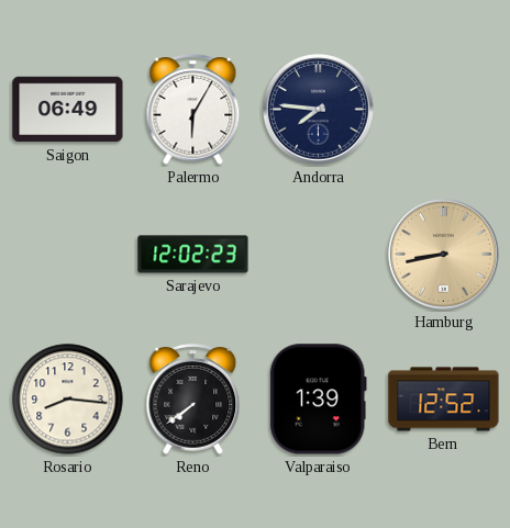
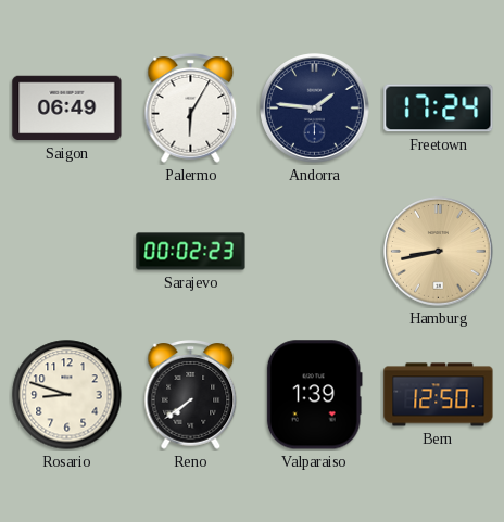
Andorra: 7:46 -> 1:46
Freetown: none -> 17:24
Sarajevo: 12:02 -> 00:02
Rosario: 8:16 -> 8:48
Bern: 12:52 -> 12:50
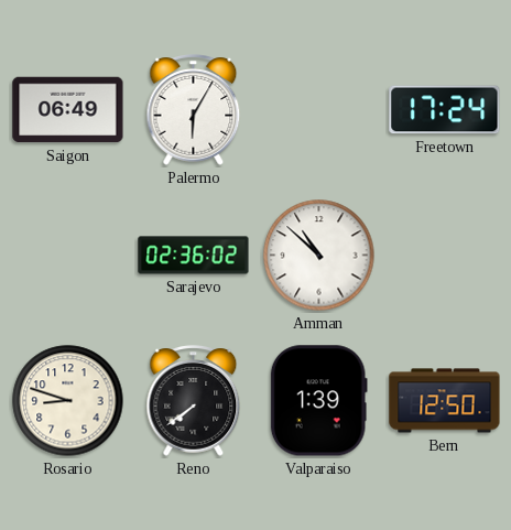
Andorra: 1:46 -> none
Sarajevo: 00:02 -> 02:36
Amman: none -> 10:52
Hamburg: 8:43 -> none
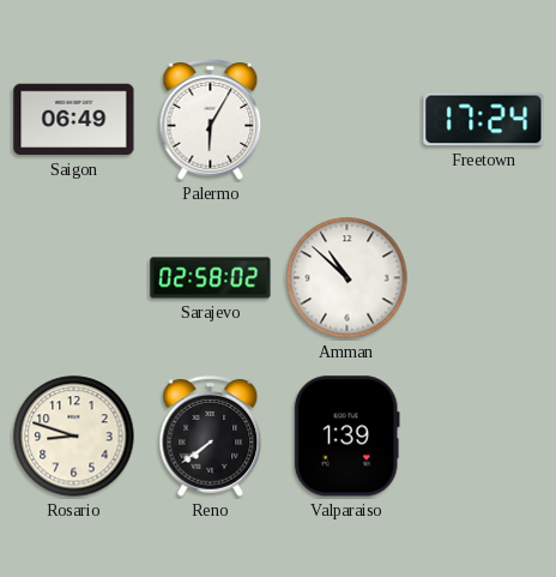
Sarajevo: 02:36 -> 02:58
Bern: 12:50 -> none
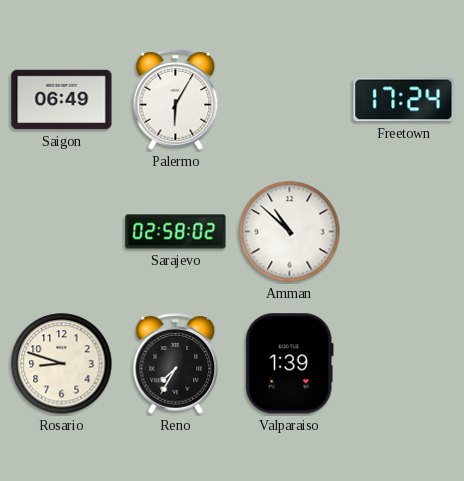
Reno: 7:39 -> 7:35
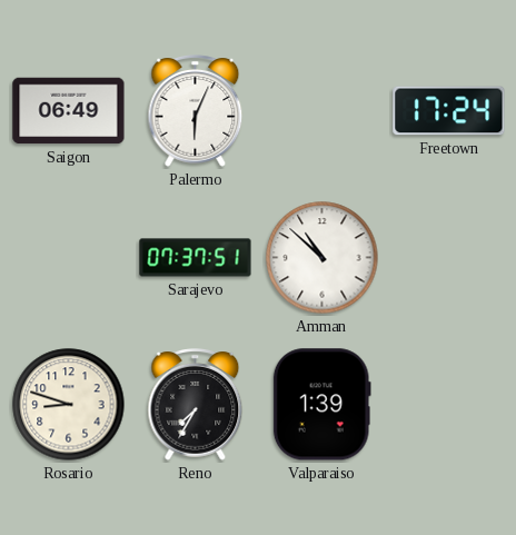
Palermo: 6:05 -> 6:04
Sarajevo: 02:58 -> 07:37
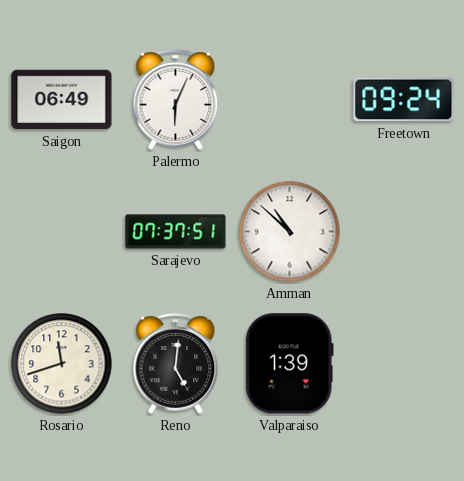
Freetown: 17:24 -> 09:24
Rosario: 8:48 -> 11:42
Reno: 7:35 -> 5:01
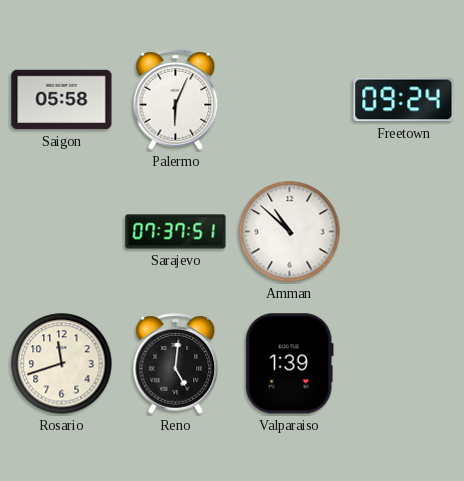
Saigon: 06:49 -> 05:58
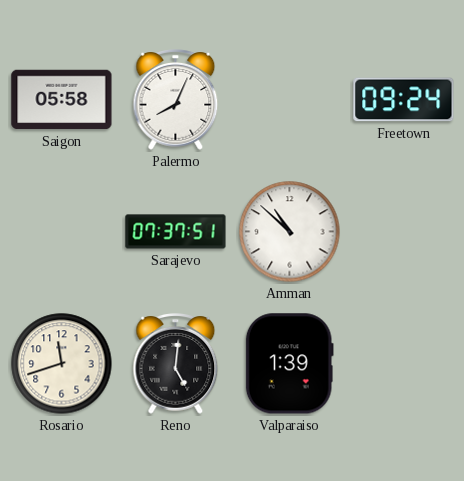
Palermo: 6:04 -> 8:04
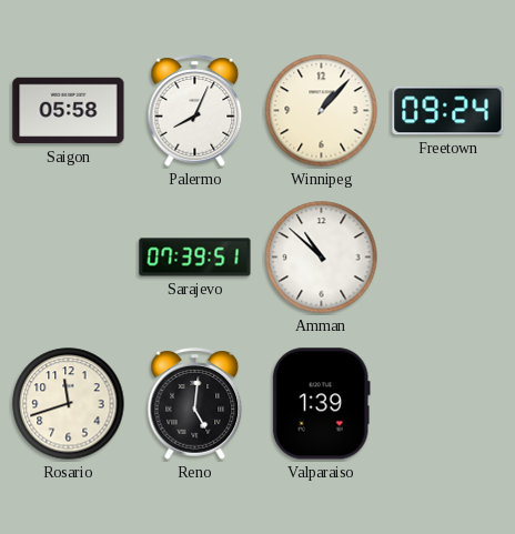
Winnipeg: none -> 1:07
Sarajevo: 07:37 -> 07:39
